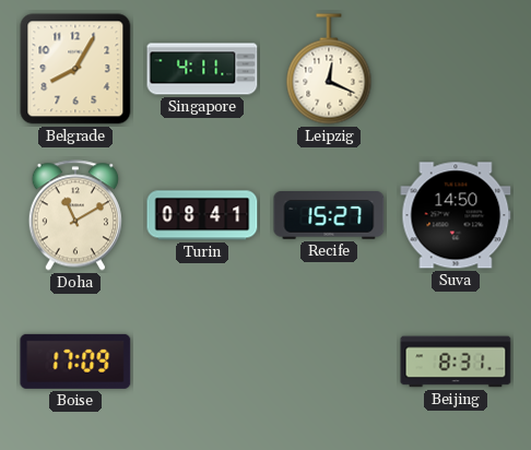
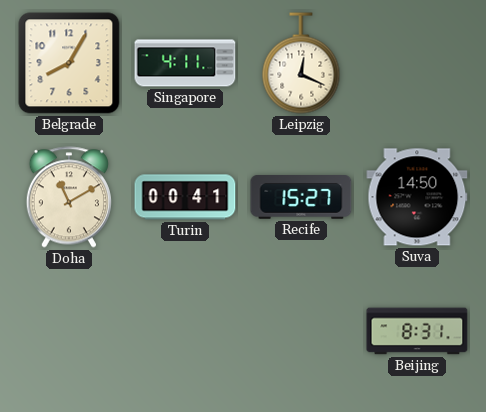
Turin: 08:41 -> 00:41
Boise: 17:09 -> none
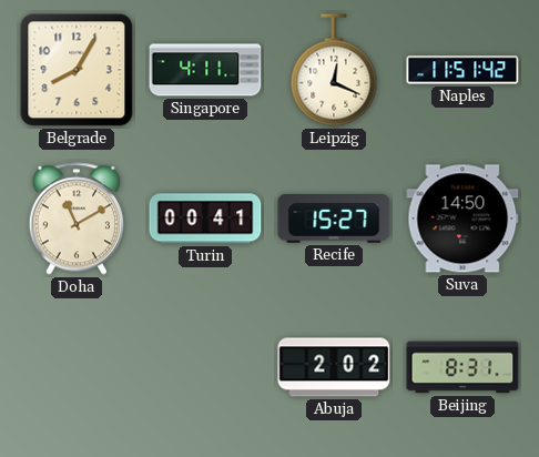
Naples: none -> 11:51
Abuja: none -> 2:02
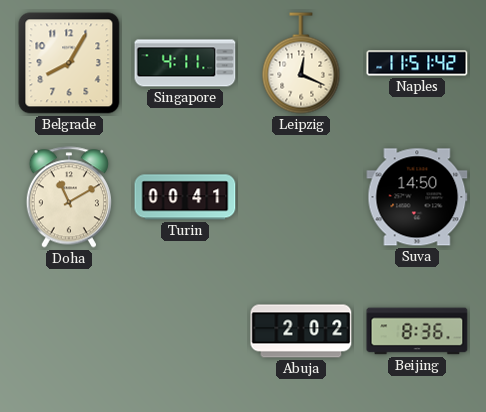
Recife: 15:27 -> none
Beijing: 8:31 -> 8:36
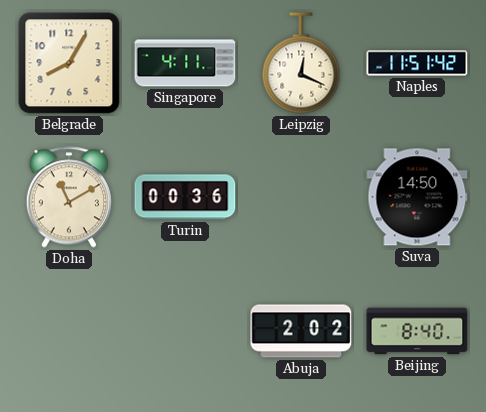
Turin: 00:41 -> 00:36
Beijing: 8:36 -> 8:40
